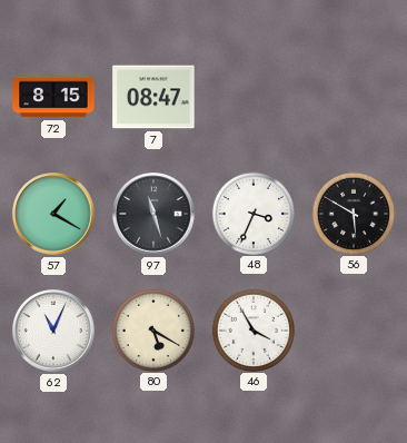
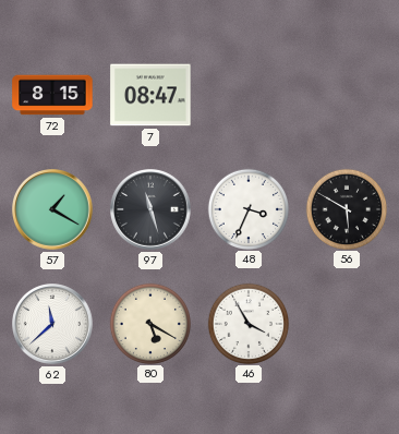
62: 11:04 -> 11:38
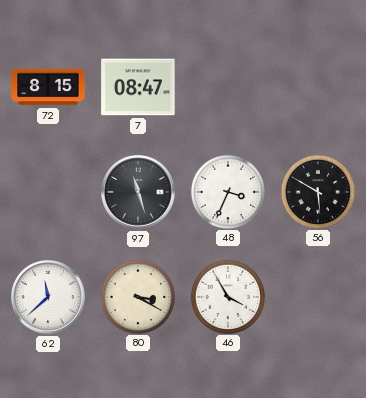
57: 1:20 -> none
80: 5:20 -> 3:20
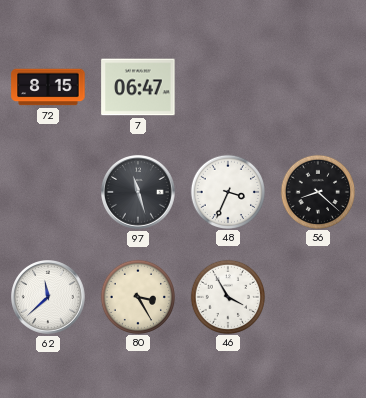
7: 08:47 -> 06:47
56: 5:50 -> 8:22
80: 3:20 -> 3:25
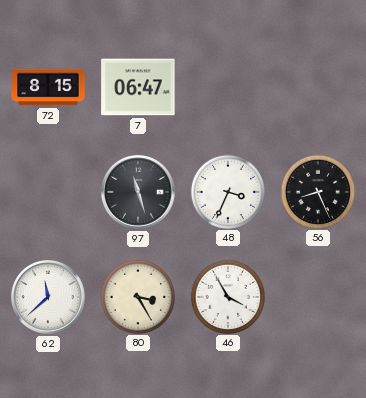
56: 8:22 -> 8:26
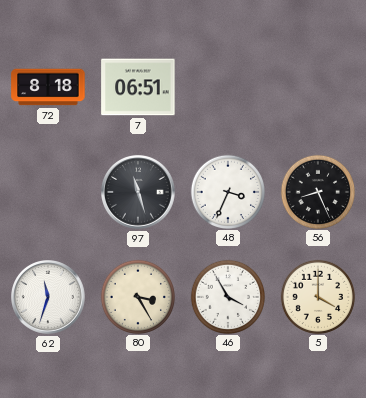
72: 8:15 -> 8:18
7: 06:47 -> 06:51
62: 11:38 -> 11:33
5: none -> 4:00
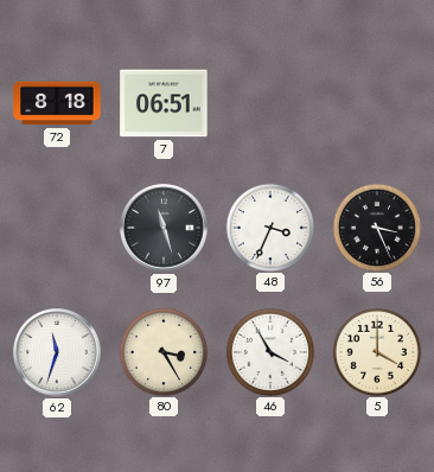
56: 8:26 -> 3:26
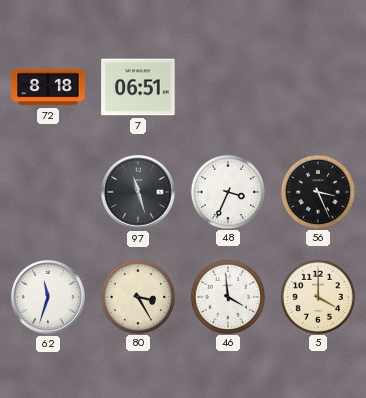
46: 3:55 -> 3:59
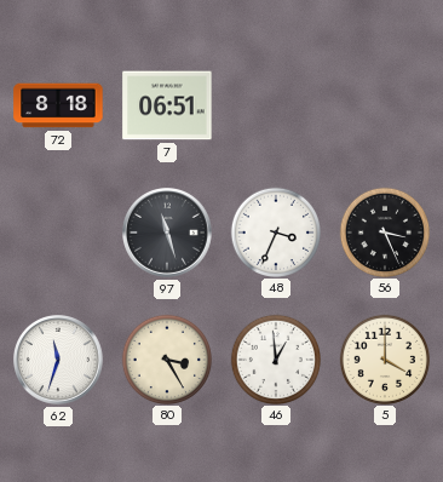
46: 3:59 -> 12:59
